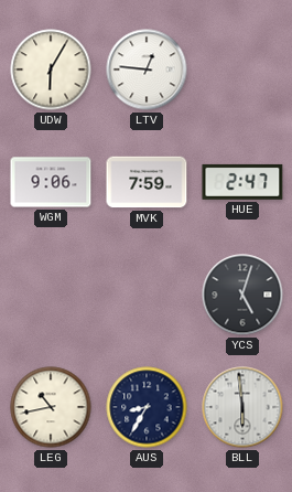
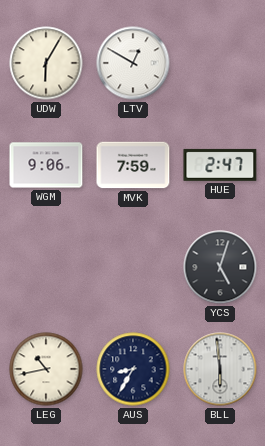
LTV: 12:46 -> 12:50
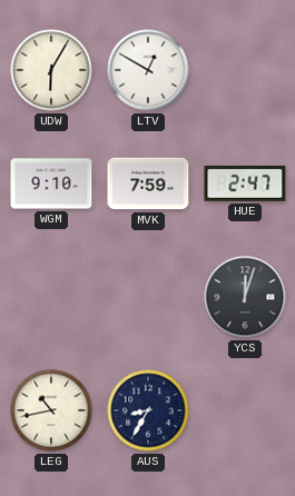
WGM: 9:06 -> 9:10
YCS: 5:03 -> 12:03
BLL: 5:59 -> none
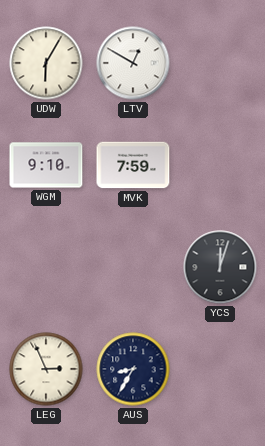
HUE: 2:47 -> none
LEG: 10:43 -> 2:56
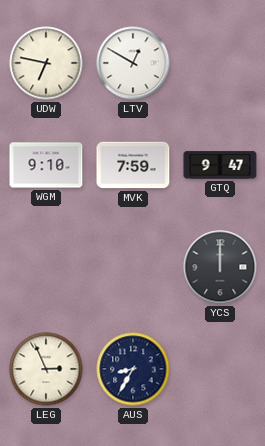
UDW: 6:05 -> 6:47
GTQ: none -> 9:47
YCS: 12:03 -> 12:00
